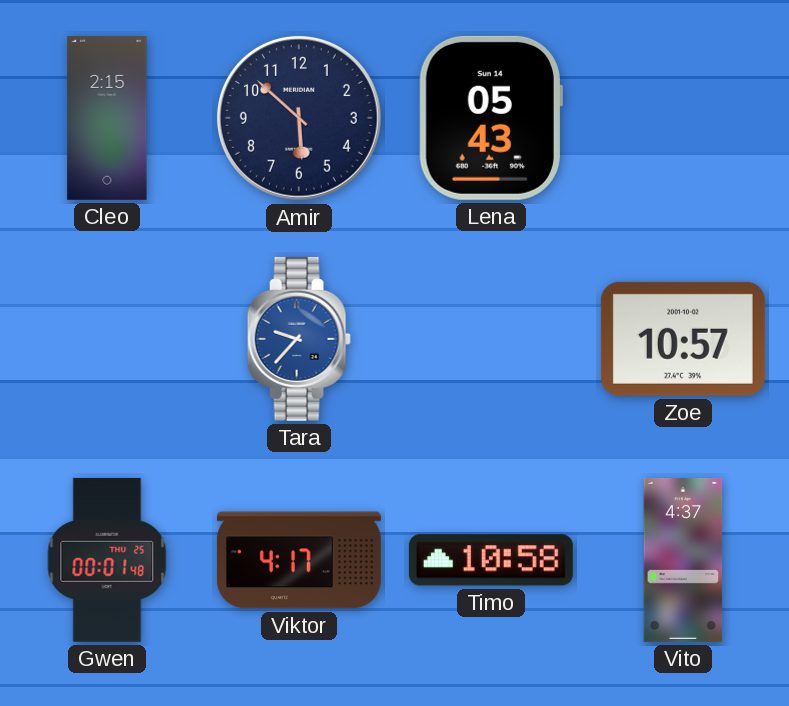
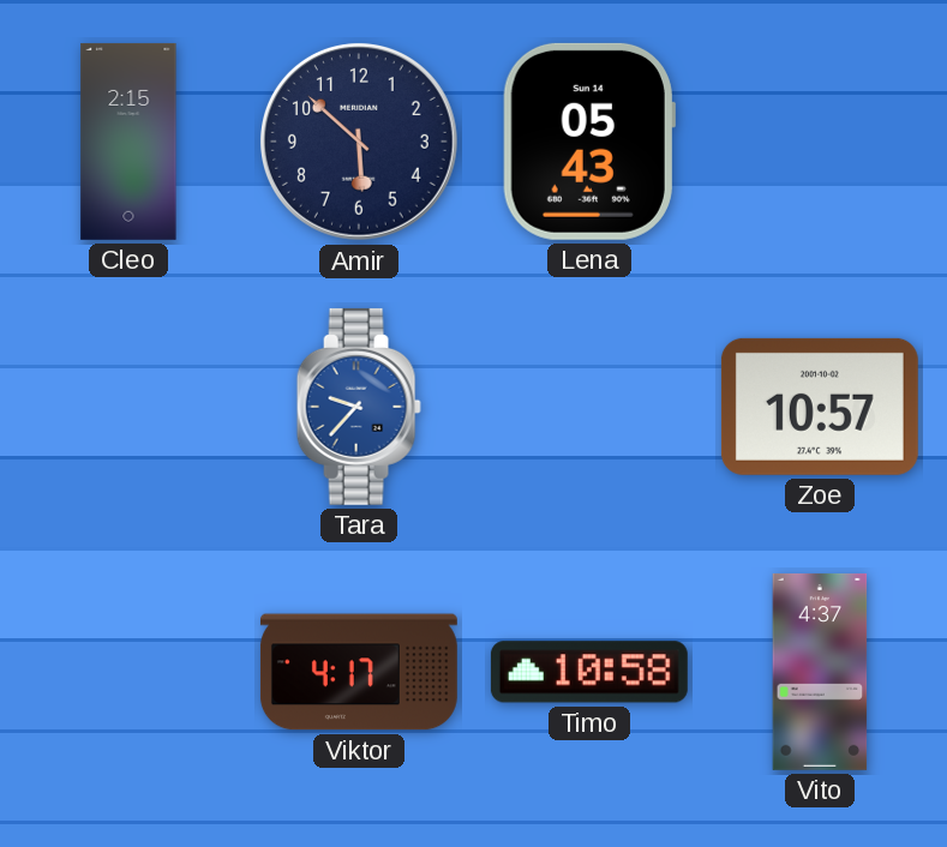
Gwen: 00:01 -> none
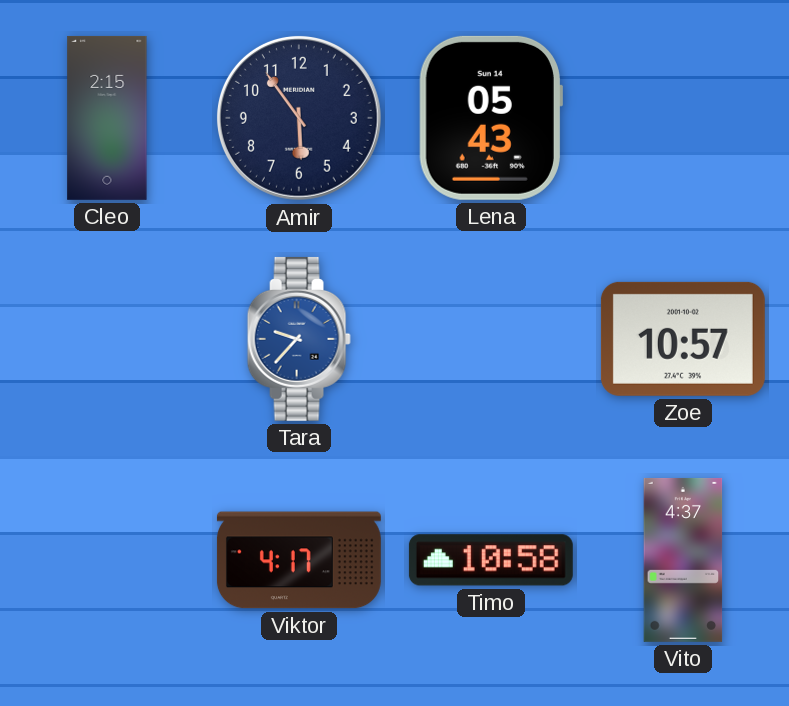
Amir: 5:52 -> 5:54
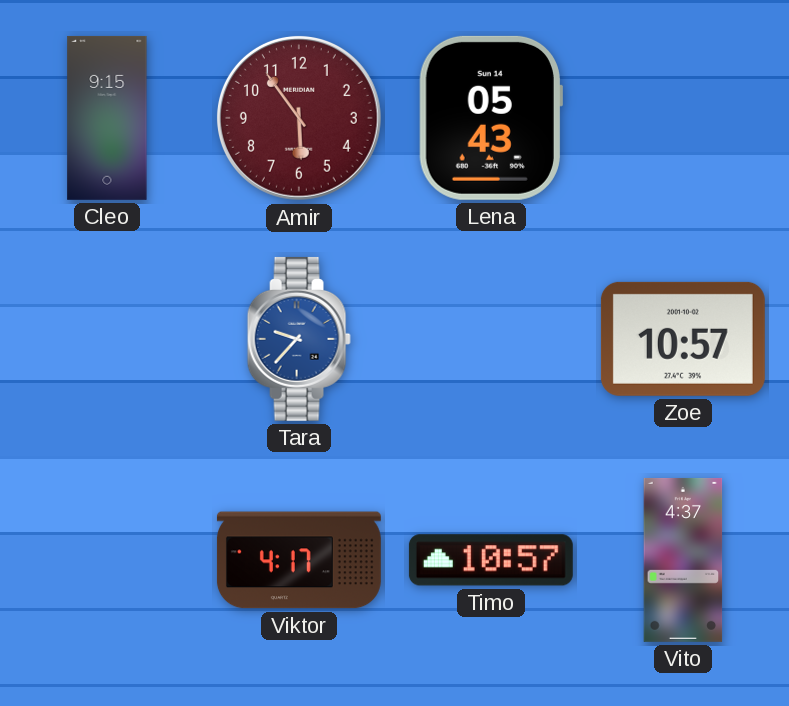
Cleo: 2:15 -> 9:15
Amir dial: navy -> burgundy
Timo: 10:58 -> 10:57
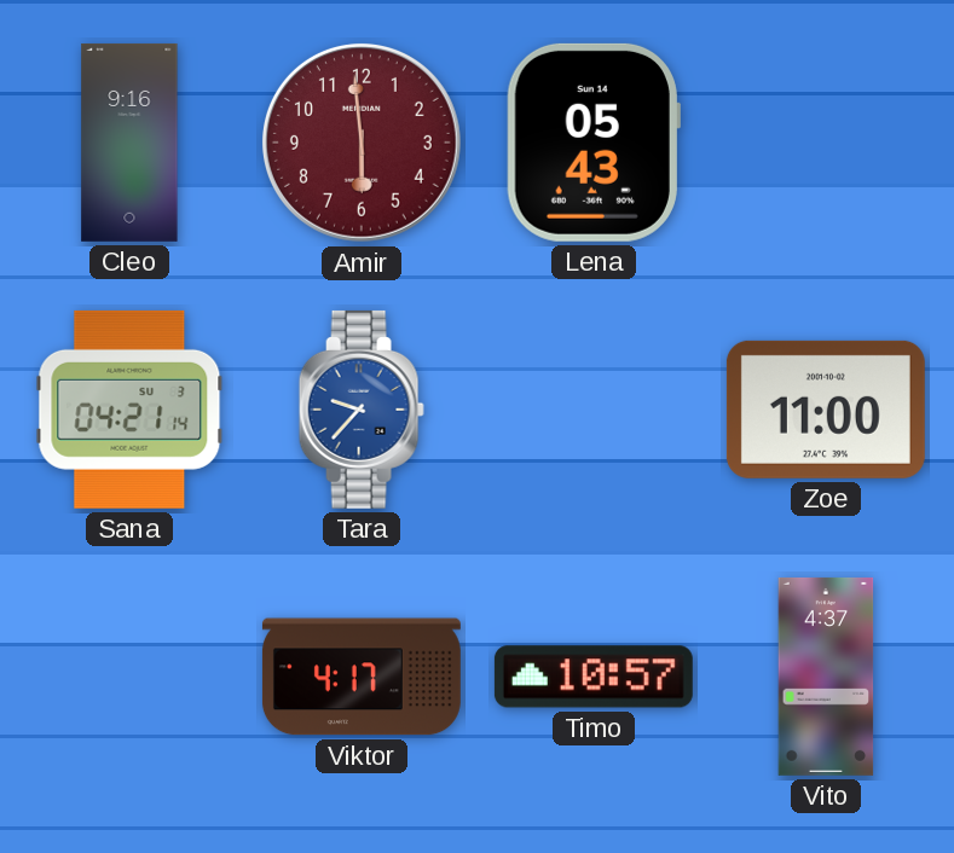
Cleo: 9:15 -> 9:16
Amir: 5:54 -> 5:59
Sana: none -> 04:21
Zoe: 10:57 -> 11:00
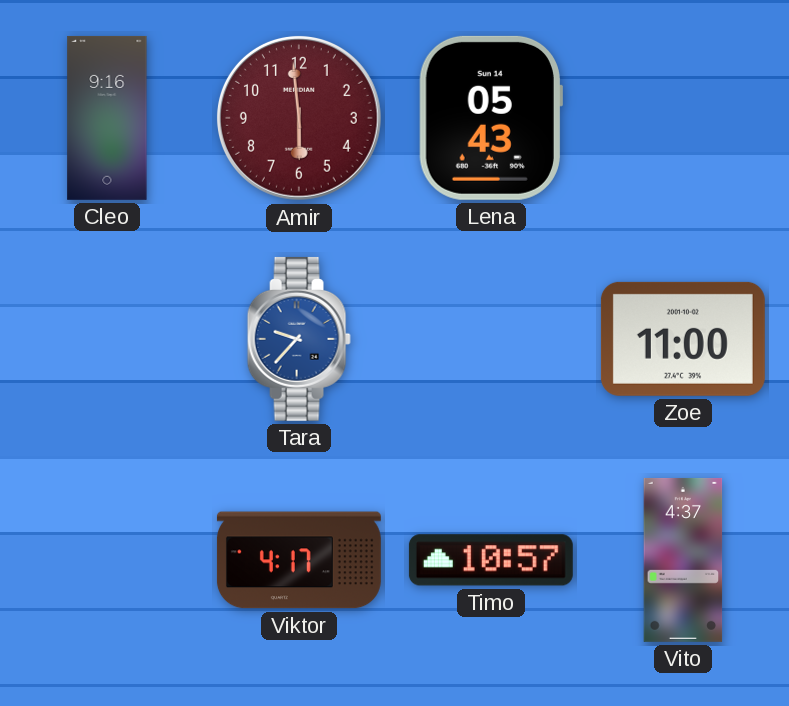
Sana: 04:21 -> none
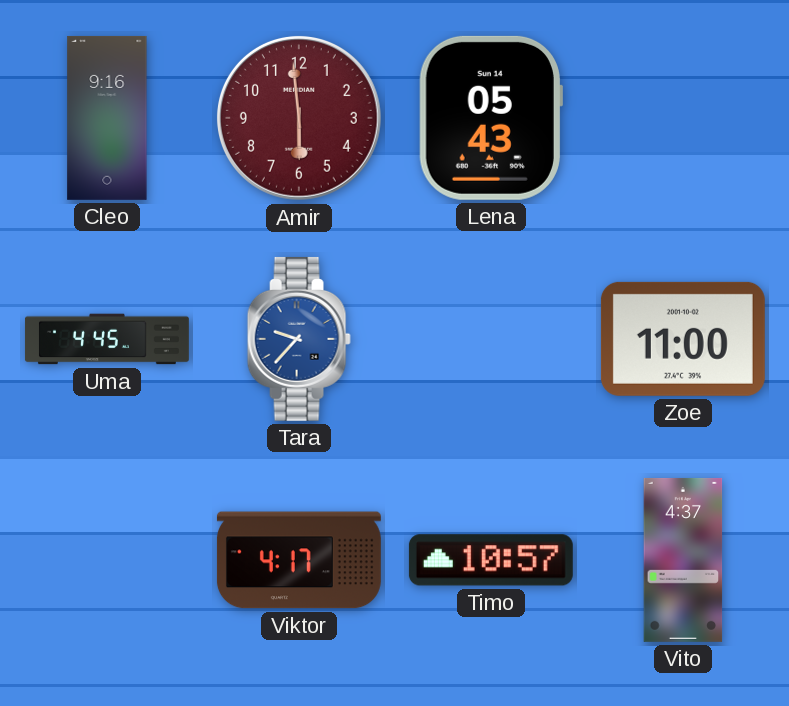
Uma: none -> 4:45
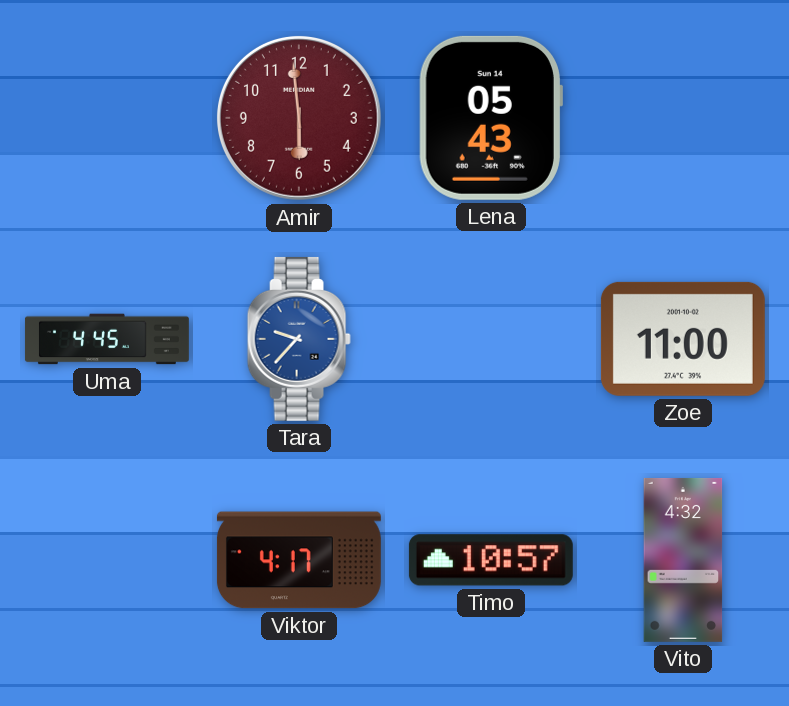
Cleo: 9:16 -> none
Vito: 4:37 -> 4:32
